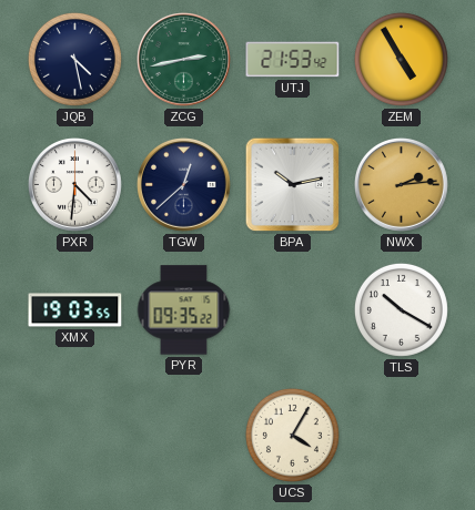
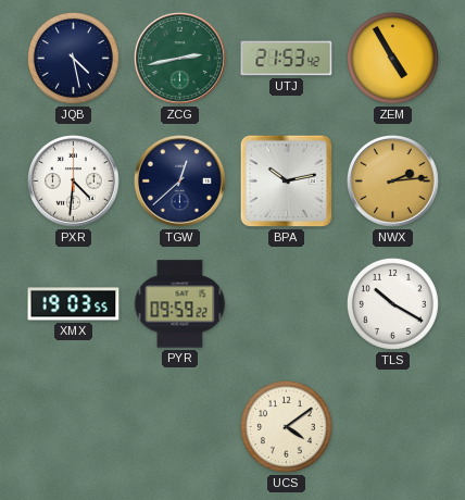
PYR: 09:35 -> 09:59
UCS: 4:05 -> 4:09
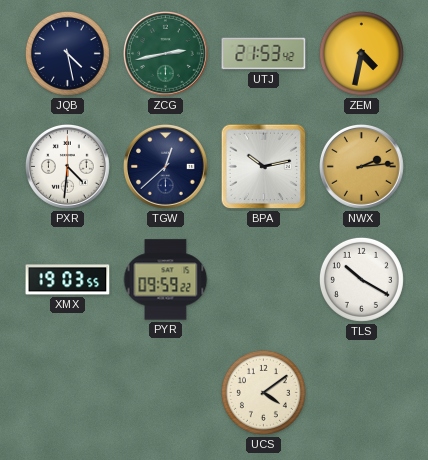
ZEM: 4:55 -> 4:32
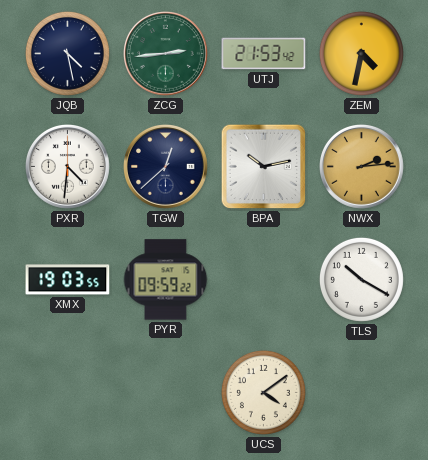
ZCG: 2:43 -> 2:44
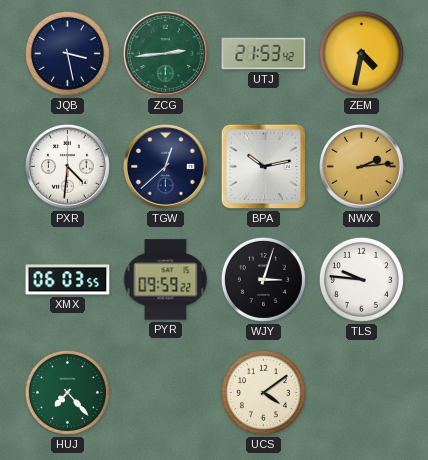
JQB: 4:28 -> 3:28
XMX: 19:03 -> 06:03
WJY: none -> 3:03
TLS: 10:20 -> 9:46
HUJ: none -> 7:23
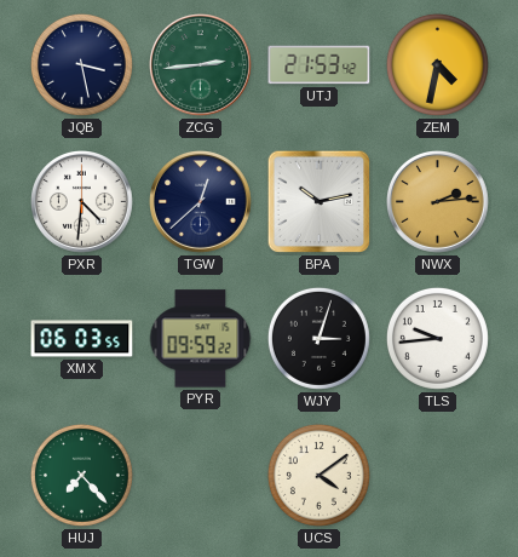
TLS: 9:46 -> 9:44
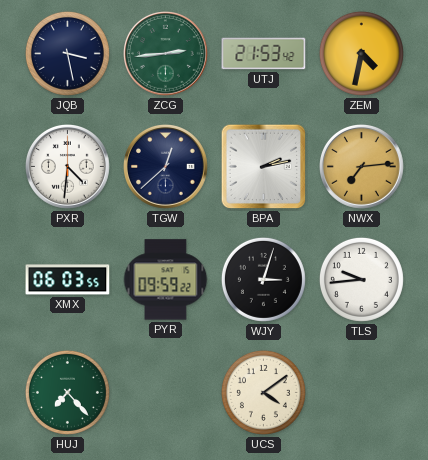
BPA: 10:13 -> 2:13
NWX: 2:14 -> 7:14
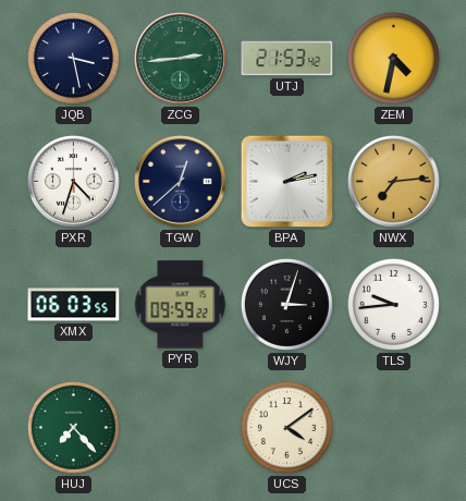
PXR: 4:31 -> 4:33
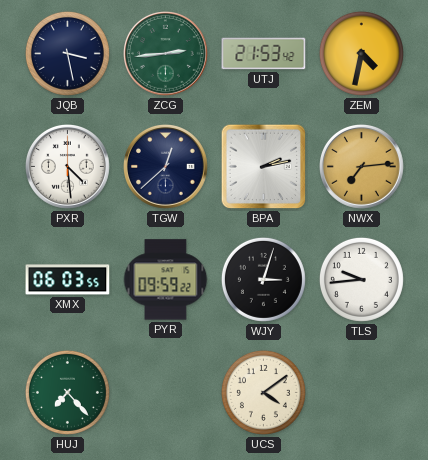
PXR: 4:33 -> 4:29
